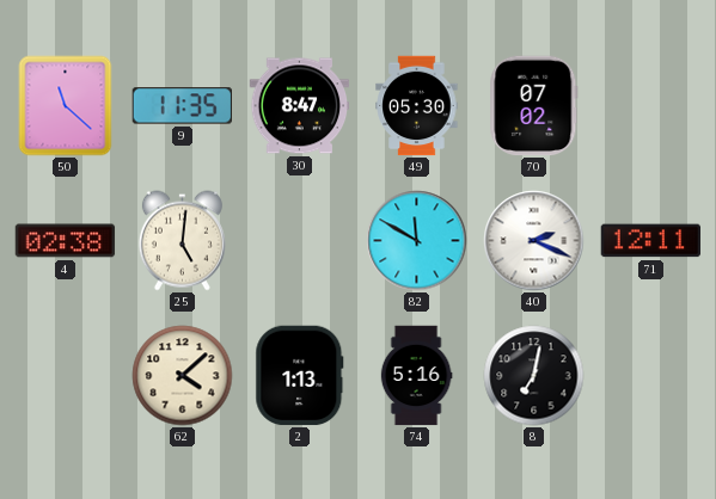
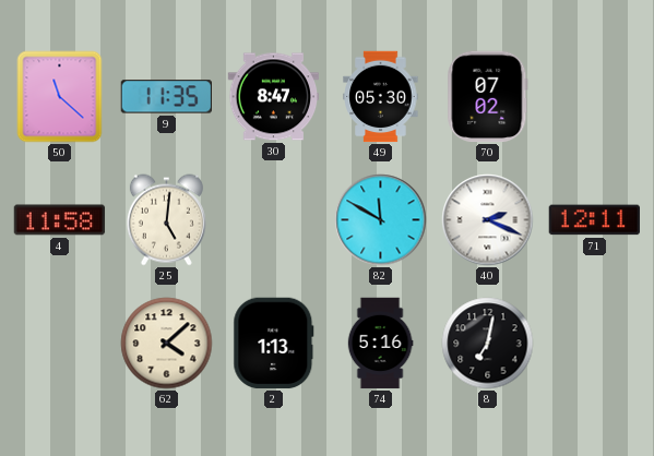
4: 02:38 -> 11:58
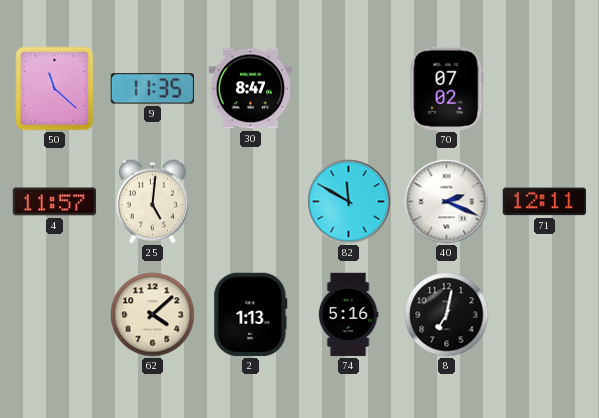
49: 05:30 -> none
4: 11:58 -> 11:57
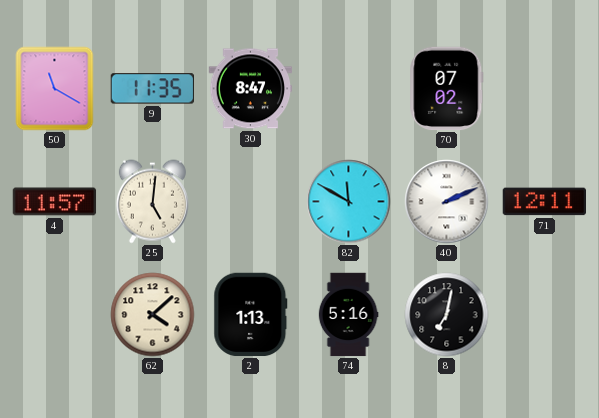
50: 11:22 -> 11:20
40: 2:19 -> 2:11
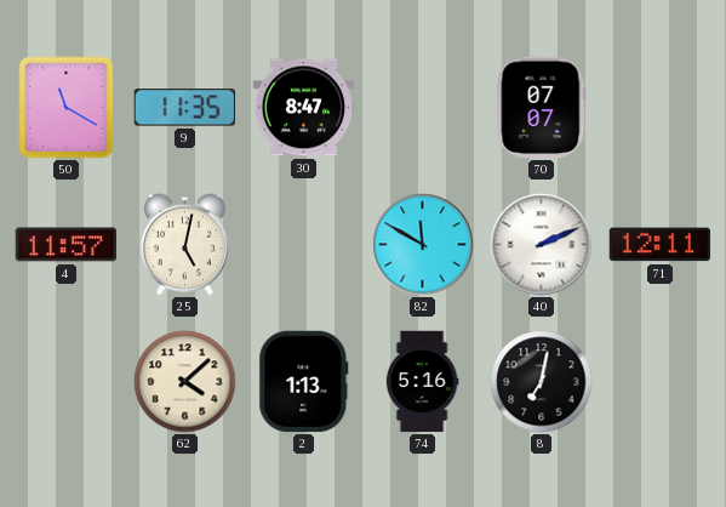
70: 07:02 -> 07:07
25: 5:01 -> 5:02
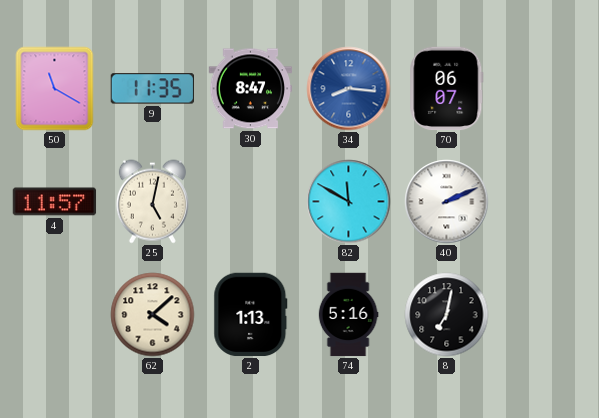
34: none -> 8:16
70: 07:07 -> 06:07
71: 12:11 -> none
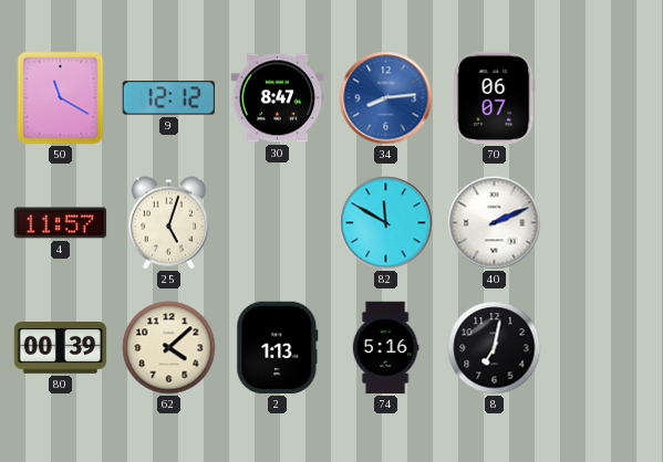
9: 11:35 -> 12:12
34: 8:16 -> 8:14
25: 5:02 -> 5:03
80: none -> 00:39
